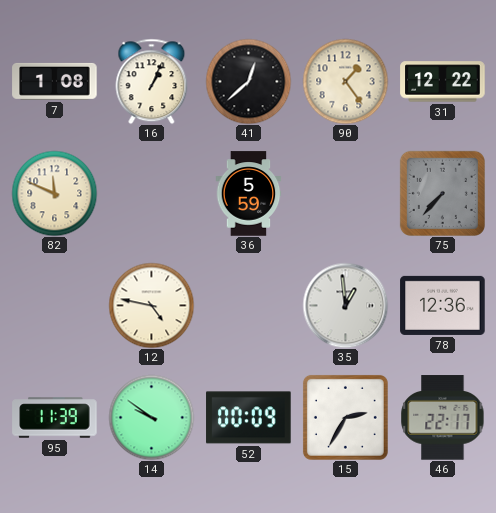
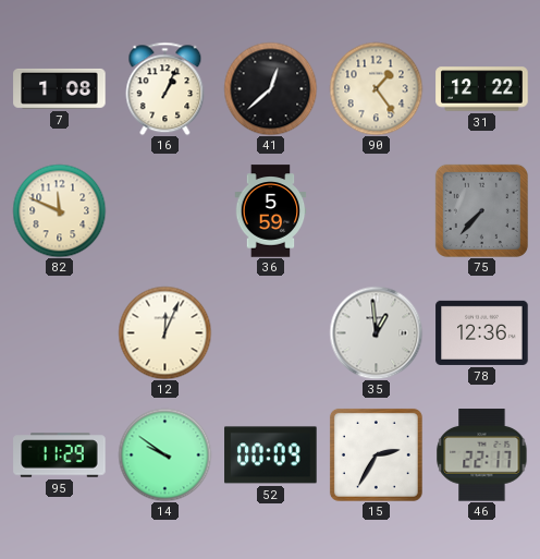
12: 4:47 -> 12:04
95: 11:39 -> 11:29
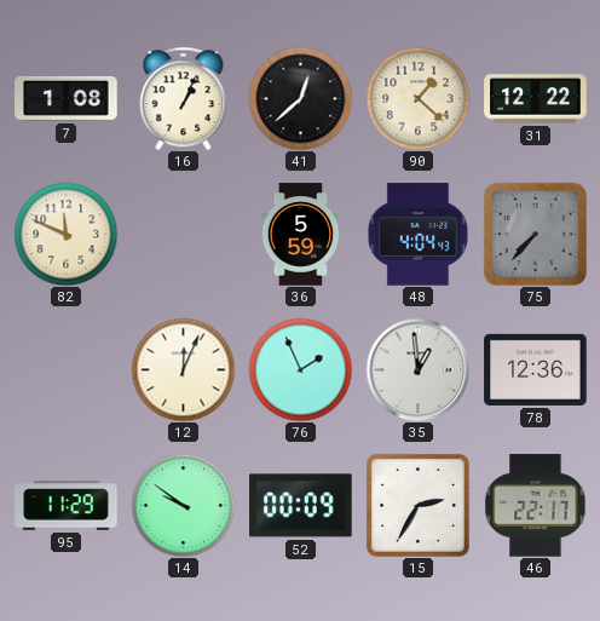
90: 1:24 -> 1:22
48: none -> 4:04
76: none -> 1:56
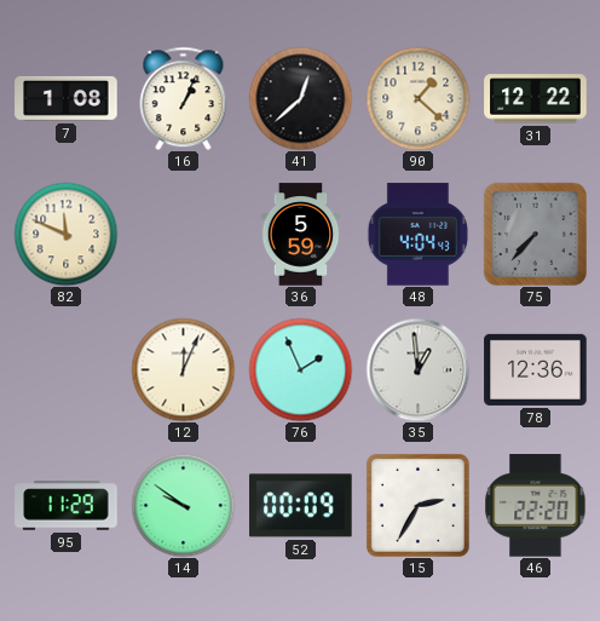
46: 22:17 -> 22:20
